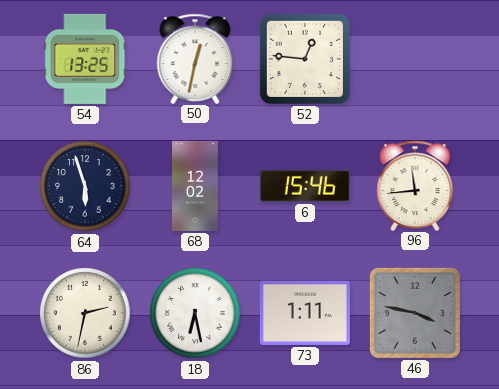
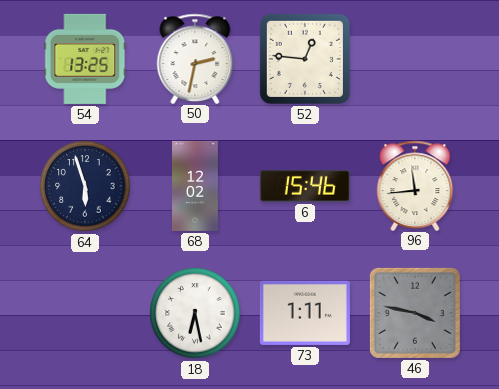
50: 12:32 -> 2:32
86: 2:32 -> none
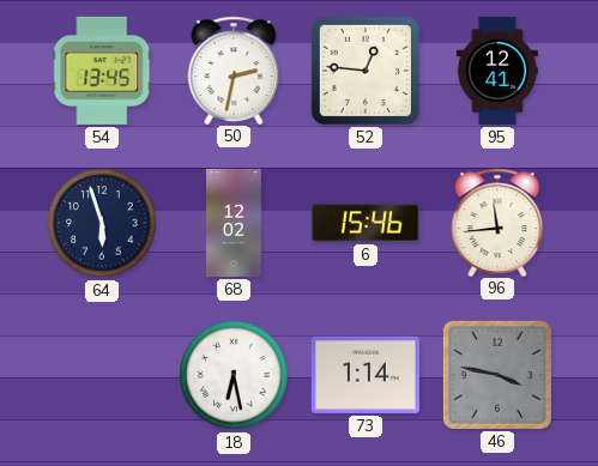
54: 13:25 -> 13:45
95: none -> 12:41
73: 1:11 -> 1:14
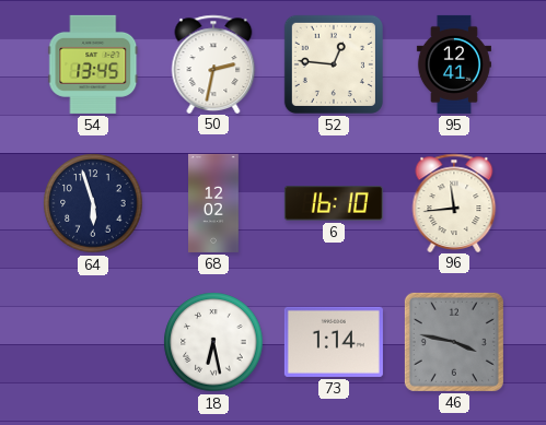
6: 15:46 -> 16:10
